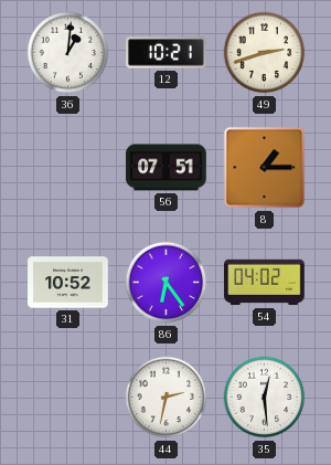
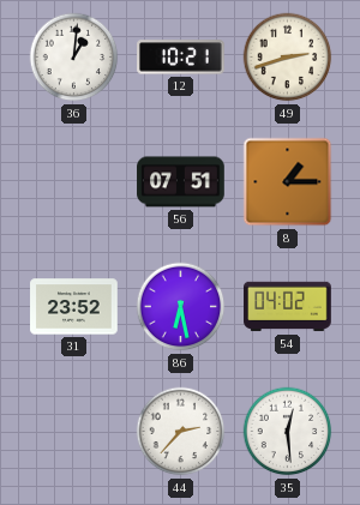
31: 10:52 -> 23:52
86: 6:24 -> 6:28
44: 2:32 -> 2:37
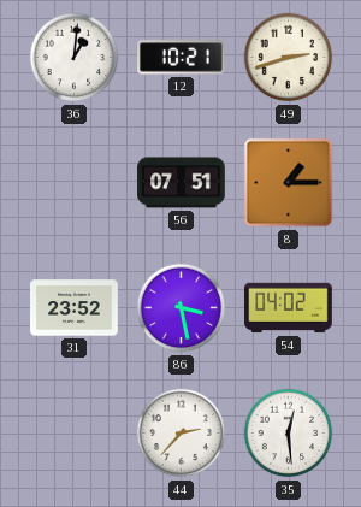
86: 6:28 -> 3:28
